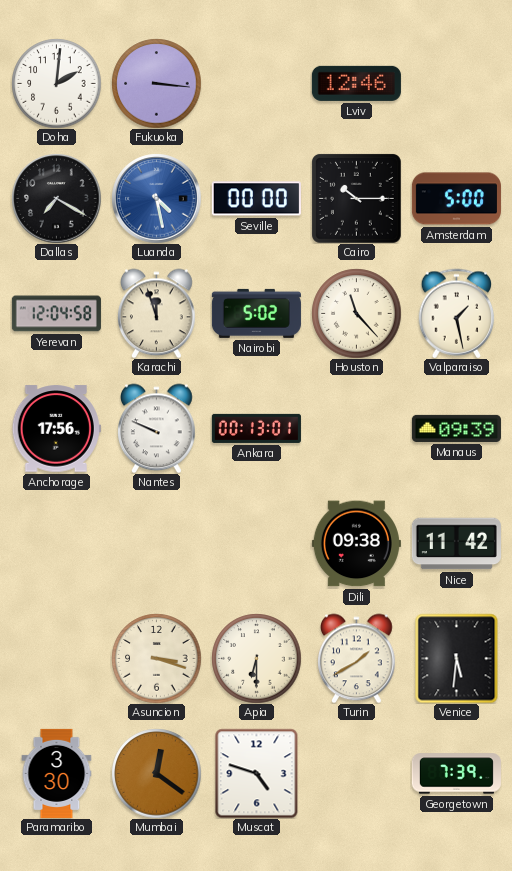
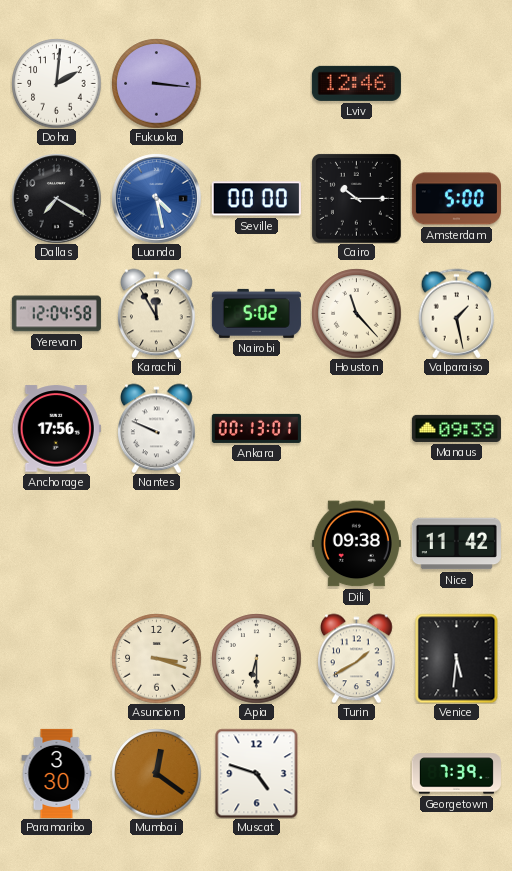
Karachi: 11:57 -> 11:55
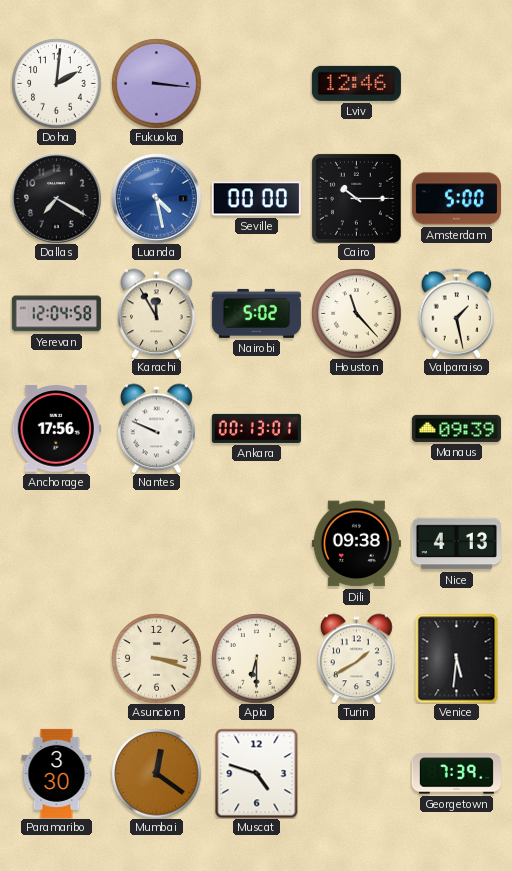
Nice: 11:42 -> 4:13
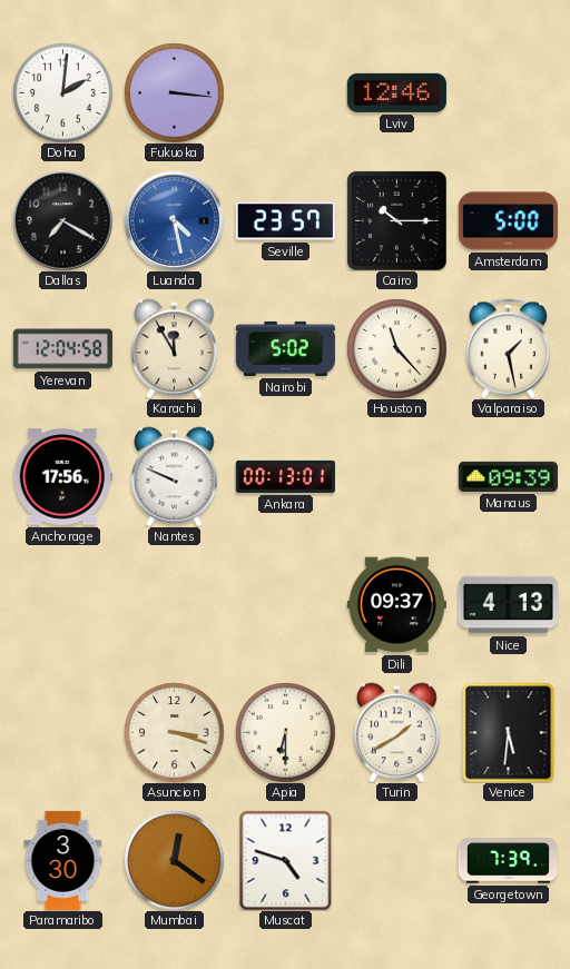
Seville: 00:00 -> 23:57
Dili: 09:38 -> 09:37
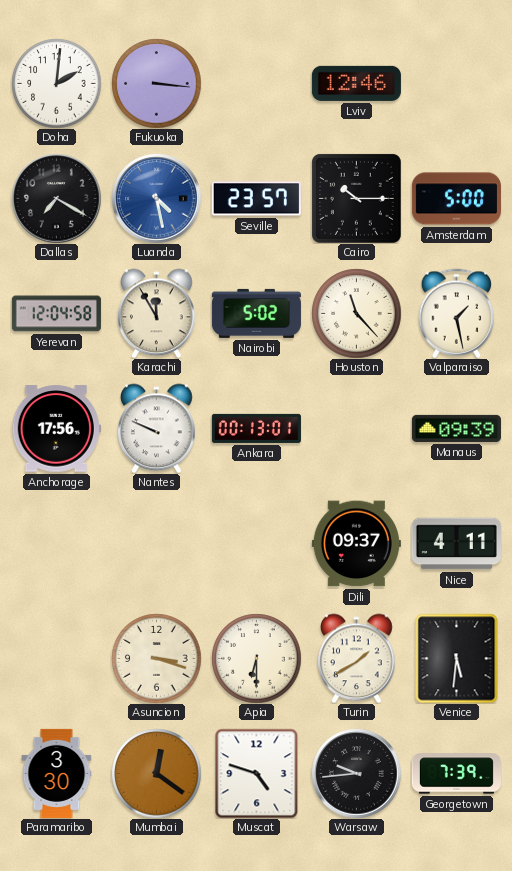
Nice: 4:13 -> 4:11
Warsaw: none -> 9:44
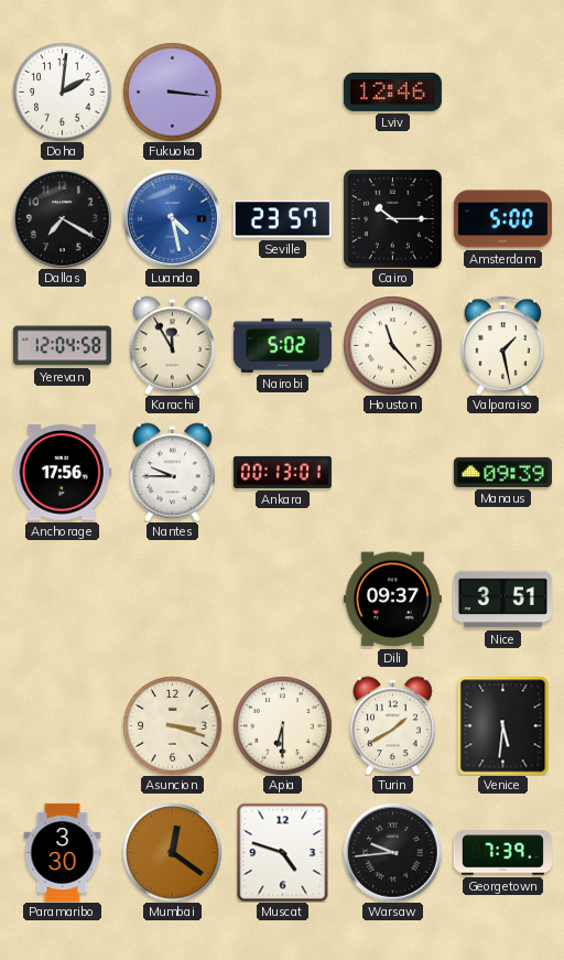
Nantes: 9:49 -> 9:45
Nice: 4:11 -> 3:51
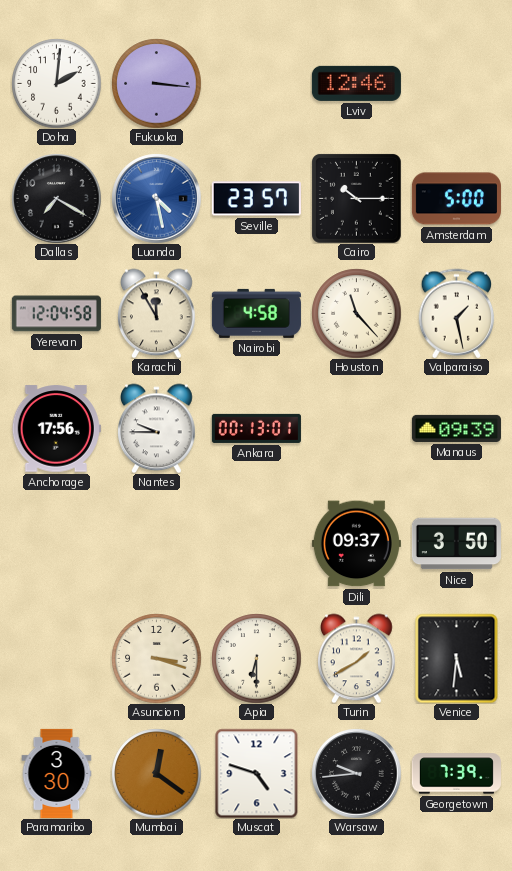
Nairobi: 5:02 -> 4:58
Nice: 3:51 -> 3:50
